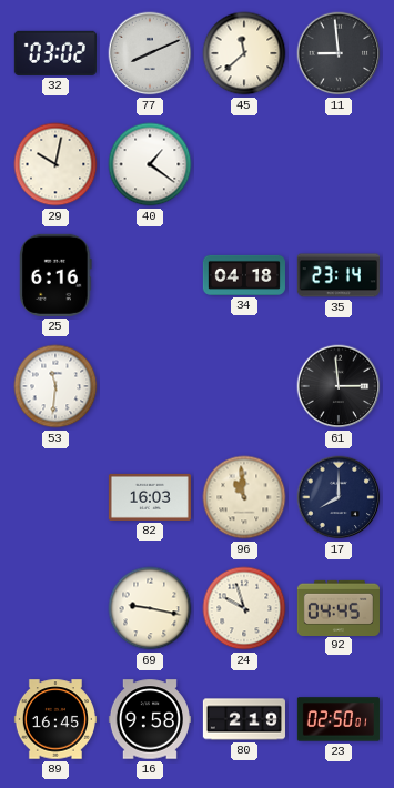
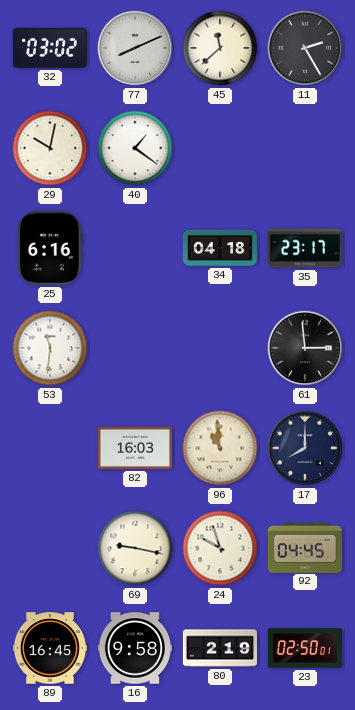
11: 8:59 -> 2:25
35: 23:14 -> 23:17
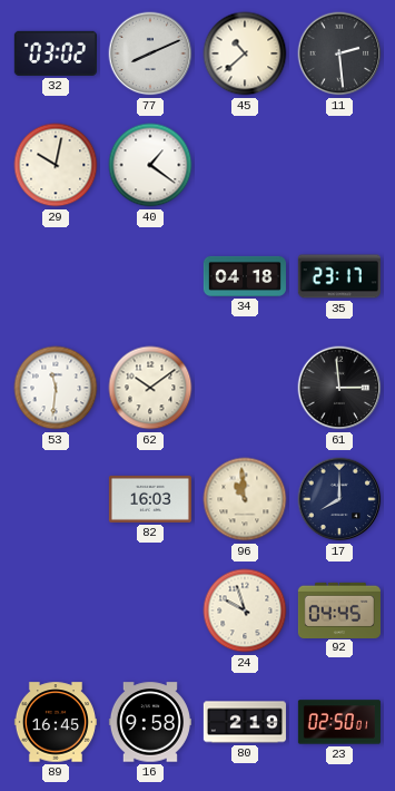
45: 11:38 -> 10:38
11: 2:25 -> 2:29
25: 6:16 -> none
62: none -> 10:09
69: 9:17 -> none
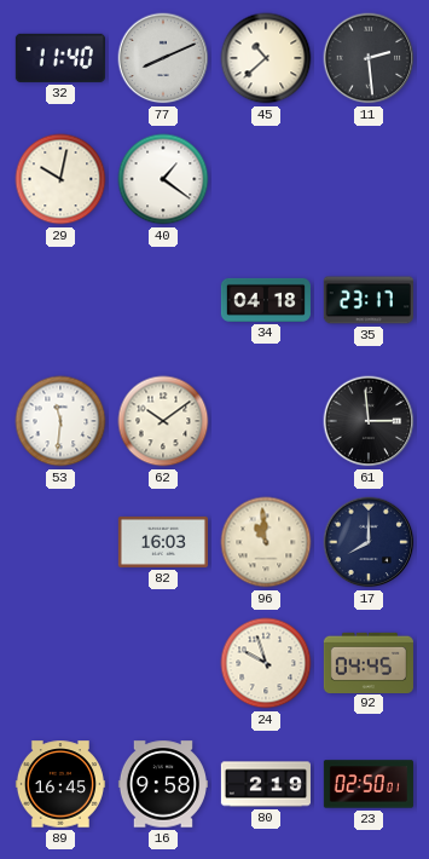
32: 03:02 -> 11:40
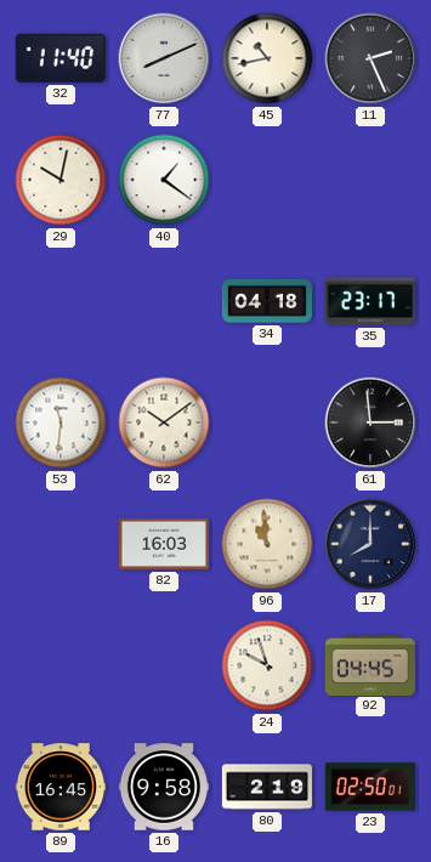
45: 10:38 -> 10:43
11: 2:29 -> 2:26
